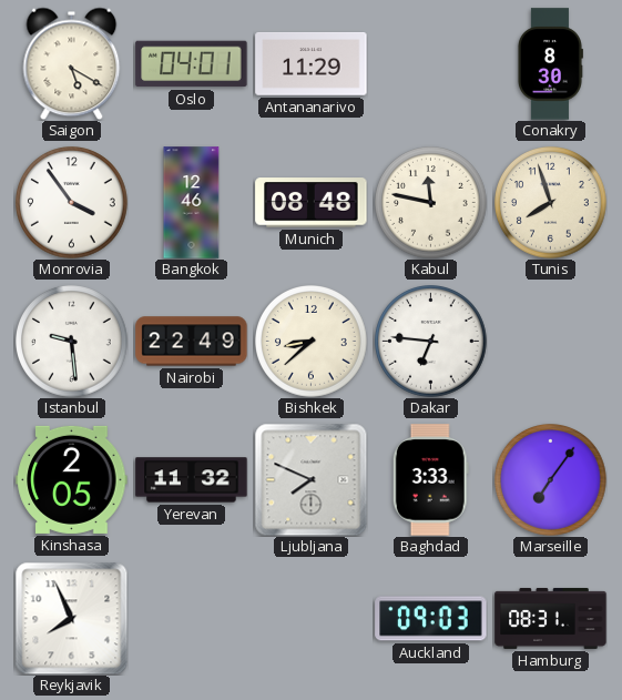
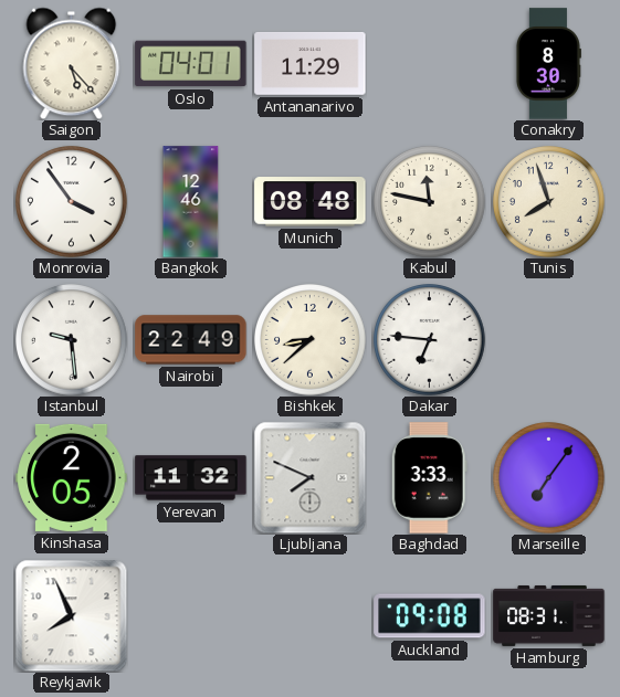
Saigon: 5:20 -> 5:23
Auckland: 09:03 -> 09:08
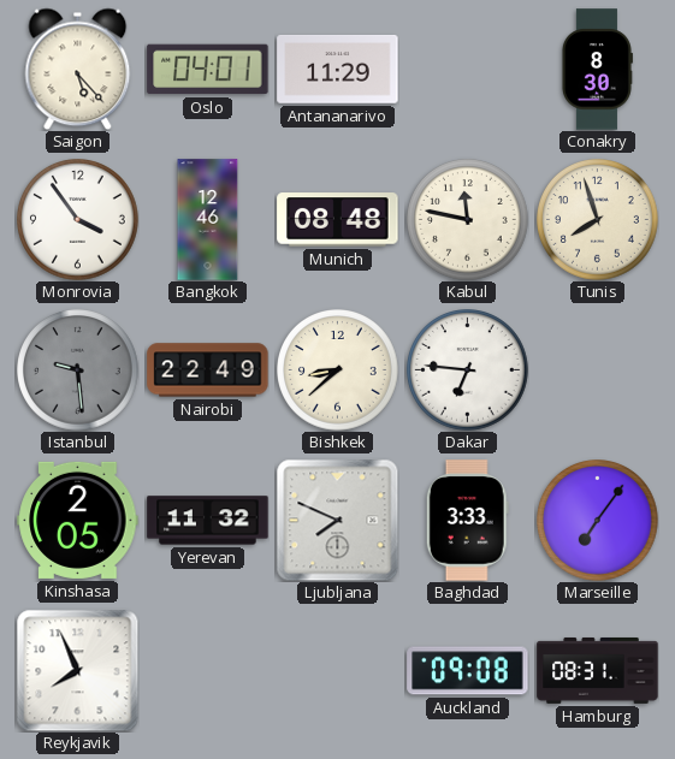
Istanbul dial: white -> grey
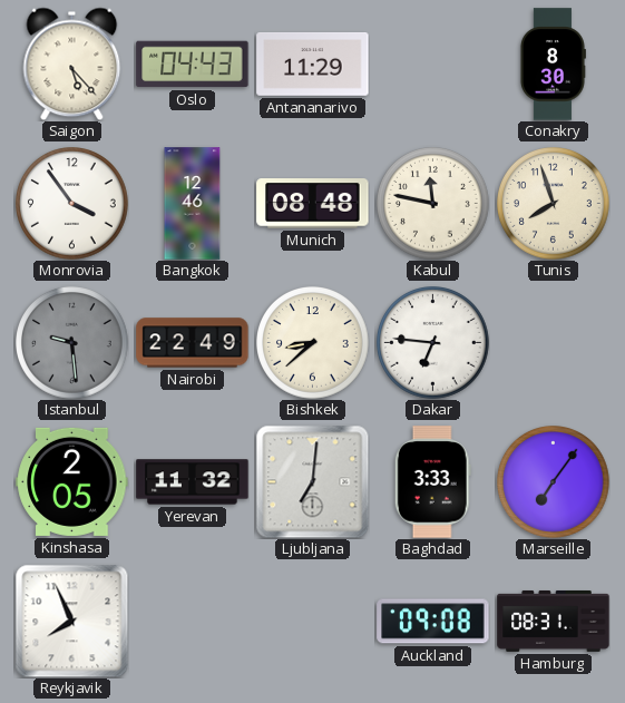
Oslo: 04:01 -> 04:43
Ljubljana: 7:49 -> 7:01
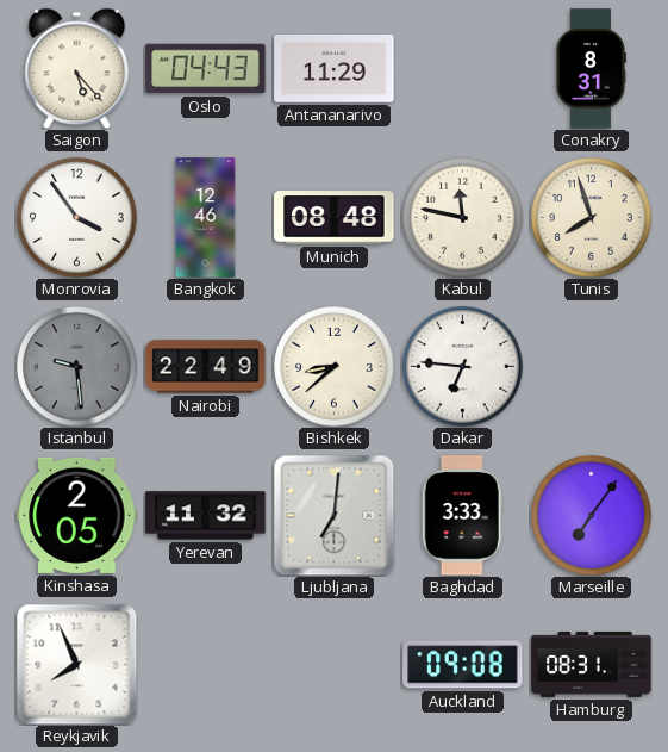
Conakry: 8:30 -> 8:31
